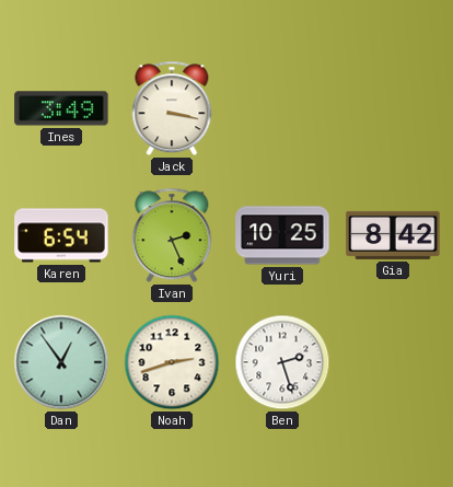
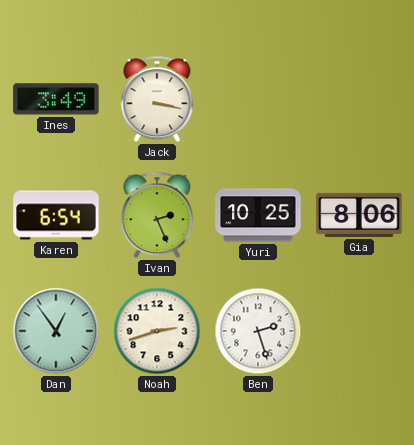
Gia: 8:42 -> 8:06
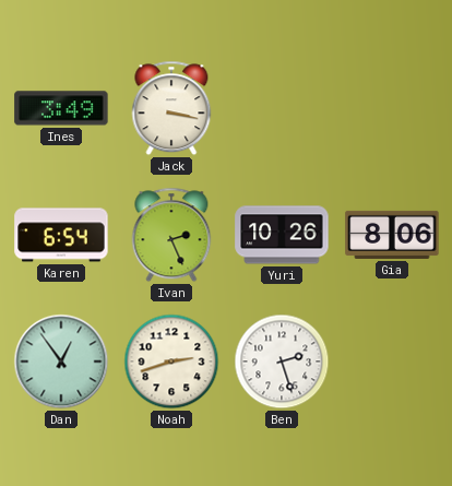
Yuri: 10:25 -> 10:26
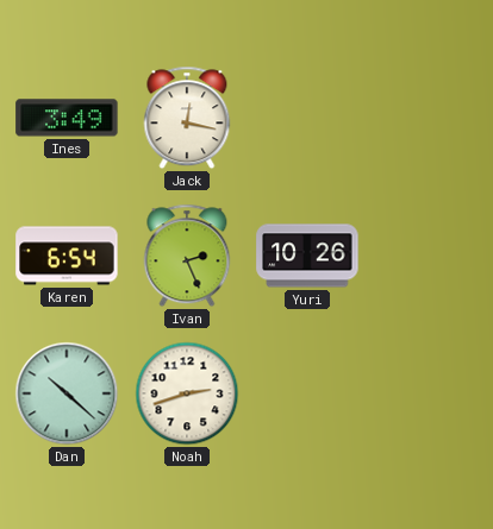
Jack: 3:17 -> 12:17
Gia: 8:06 -> none
Dan: 12:54 -> 10:22
Ben: 2:27 -> none
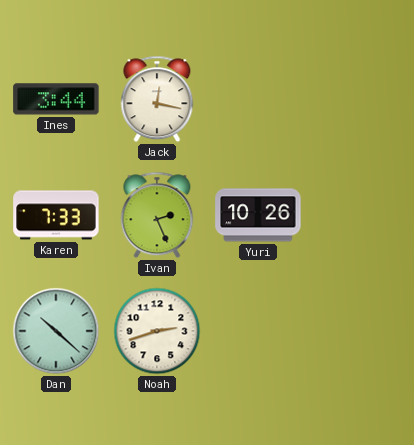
Ines: 3:49 -> 3:44
Karen: 6:54 -> 7:33
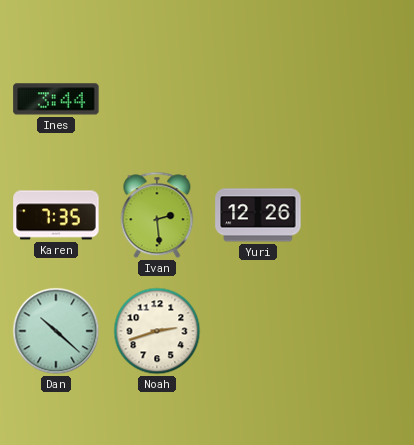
Jack: 12:17 -> none
Karen: 7:33 -> 7:35
Ivan: 2:26 -> 2:29
Yuri: 10:26 -> 12:26
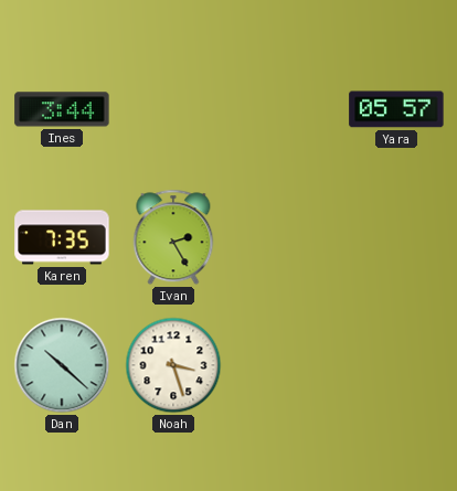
Yara: none -> 05:57
Ivan: 2:29 -> 2:25
Yuri: 12:26 -> none
Noah: 2:42 -> 3:27
